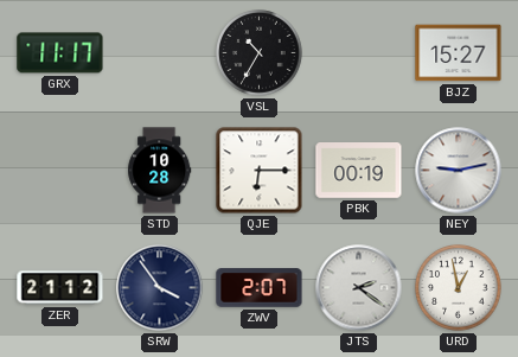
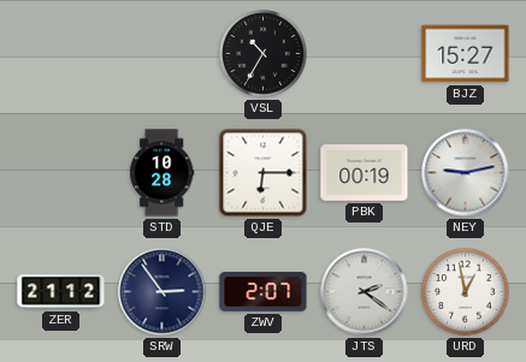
GRX: 11:17 -> none
SRW: 3:54 -> 2:54
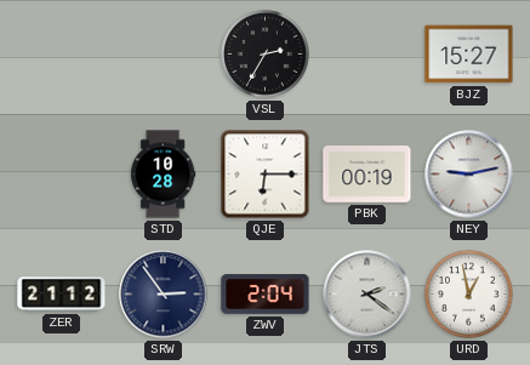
VSL: 10:35 -> 2:35
ZWV: 2:07 -> 2:04
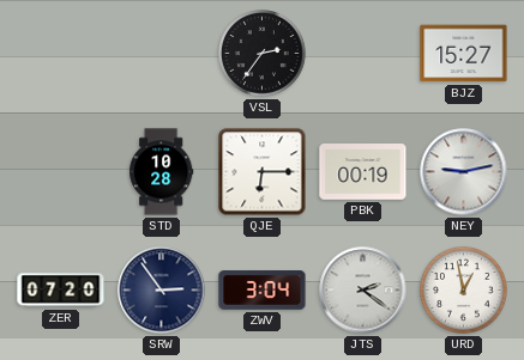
VSL: 2:35 -> 2:36
ZER: 21:12 -> 07:20
ZWV: 2:04 -> 3:04
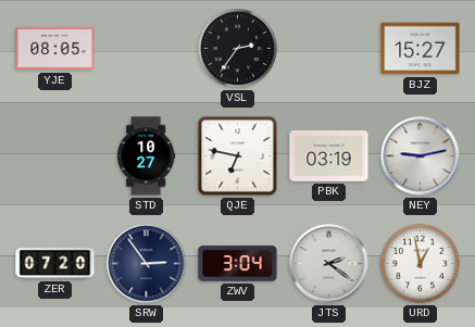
YJE: none -> 08:05
STD: 10:28 -> 10:27
QJE: 6:15 -> 6:47
PBK: 00:19 -> 03:19
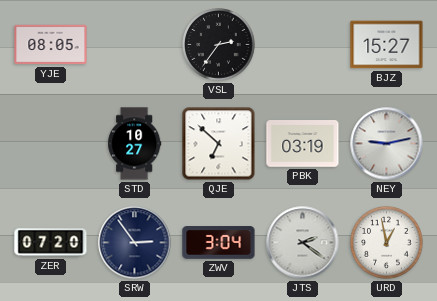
QJE: 6:47 -> 6:52
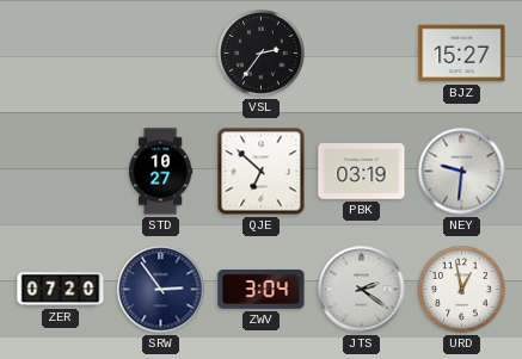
YJE: 08:05 -> none
NEY: 9:13 -> 9:31
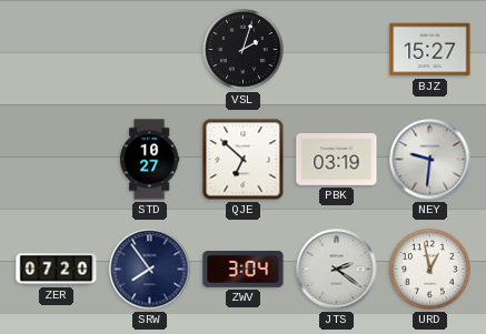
VSL: 2:36 -> 2:03
SRW: 2:54 -> 7:54
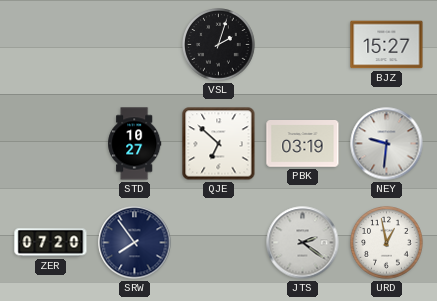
ZWV: 3:04 -> none
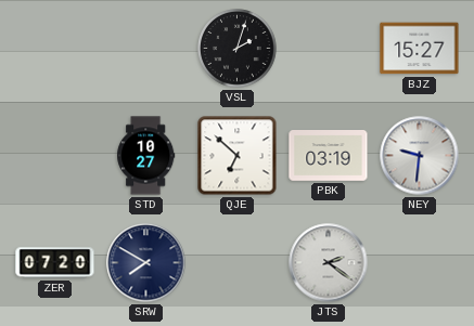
SRW: 7:54 -> 7:50
URD: 12:58 -> none
